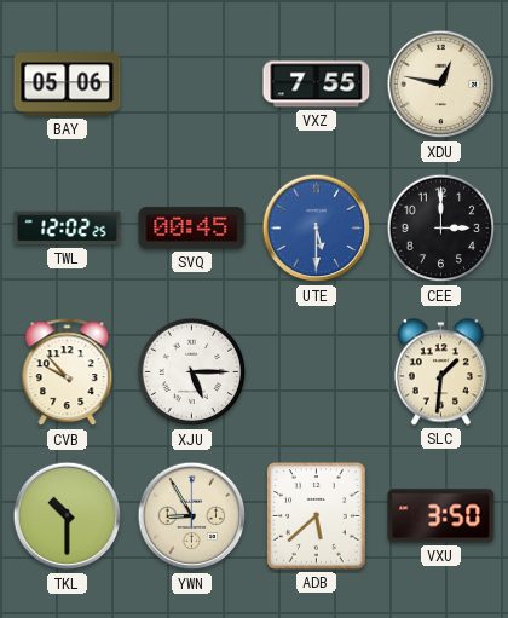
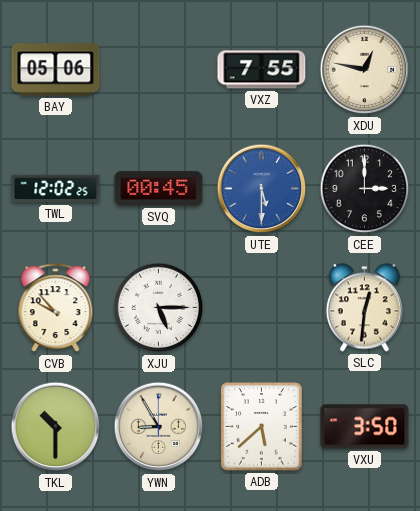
SLC: 1:31 -> 12:31
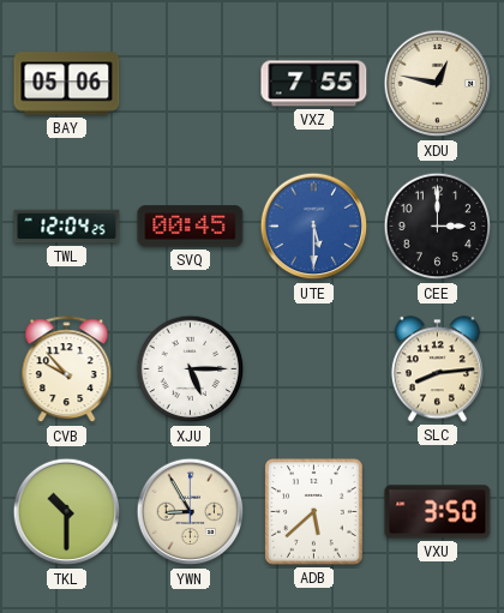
TWL: 12:02 -> 12:04
SLC: 12:31 -> 8:14
